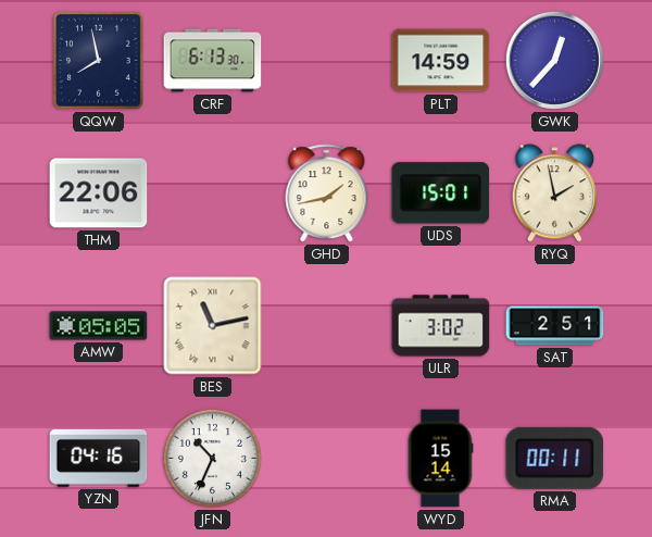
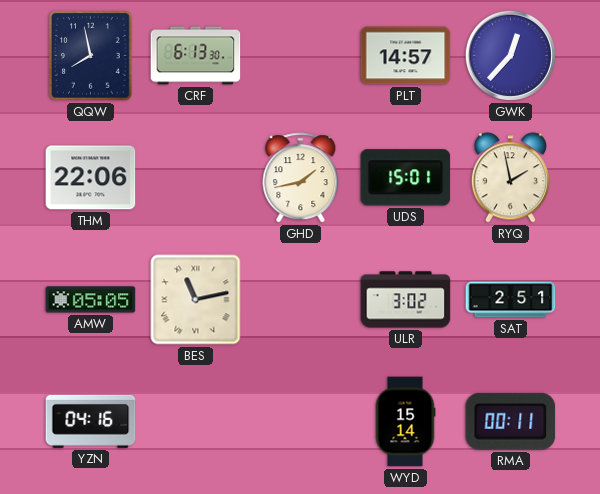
PLT: 14:59 -> 14:57
JFN: 10:34 -> none
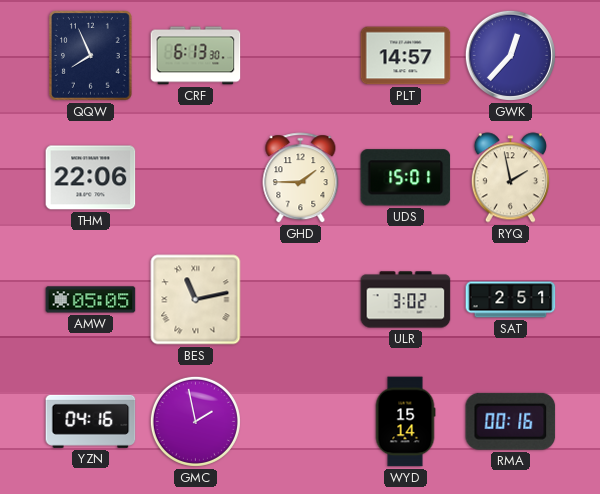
QQW: 7:58 -> 7:56
GHD: 1:43 -> 1:45
GMC: none -> 1:58
RMA: 00:11 -> 00:16
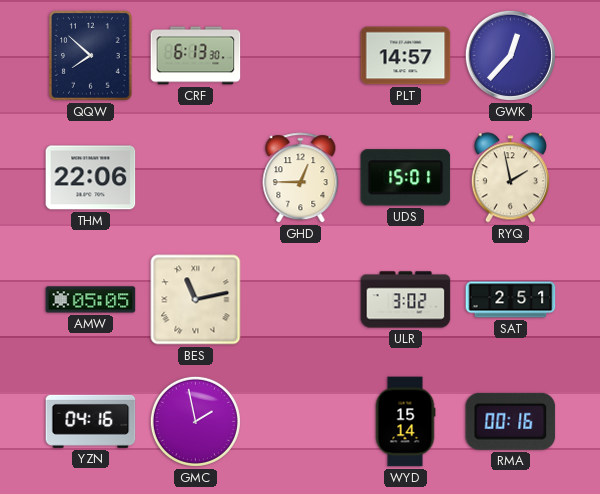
QQW: 7:56 -> 7:52
GHD: 1:45 -> 12:45
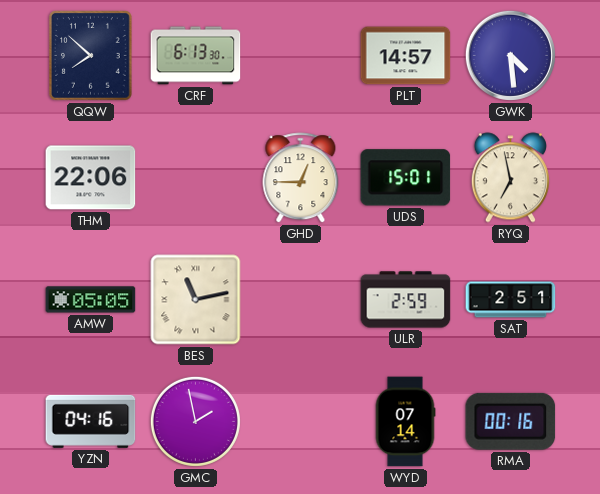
GWK: 12:37 -> 4:29
RYQ: 1:58 -> 6:58
ULR: 3:02 -> 2:59
WYD: 15:14 -> 07:14
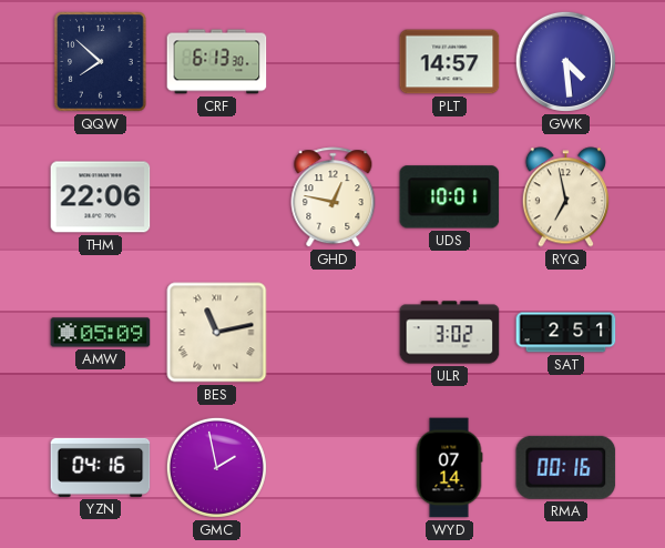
GHD: 12:45 -> 12:47
UDS: 15:01 -> 10:01
AMW: 05:05 -> 05:09
ULR: 2:59 -> 3:02
